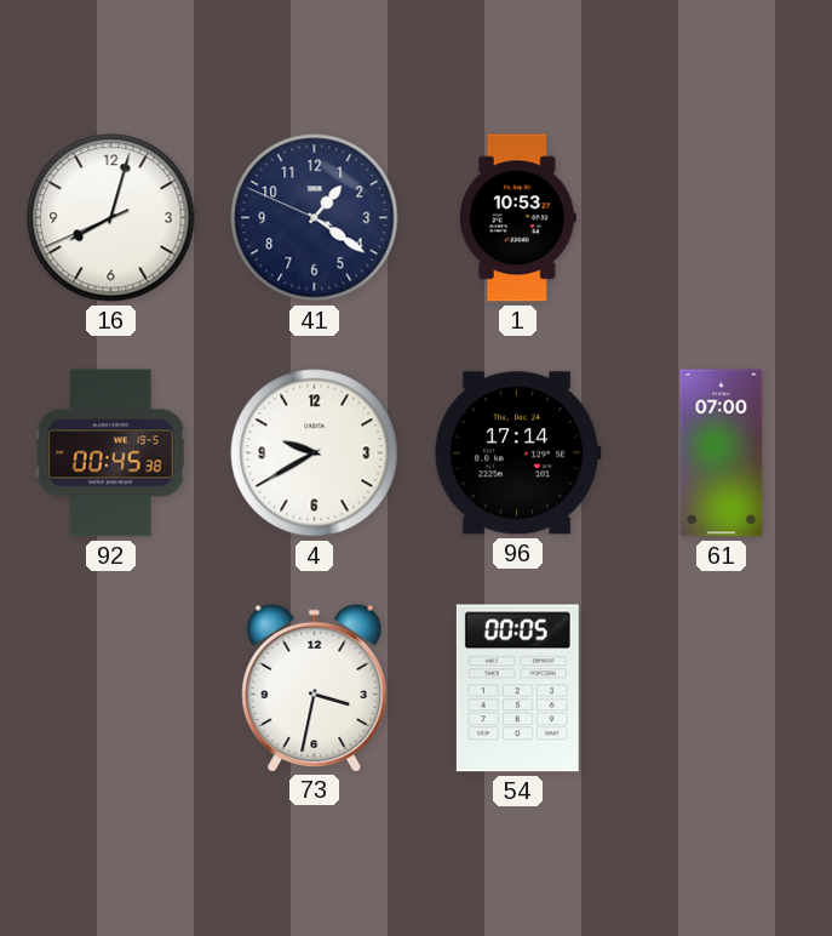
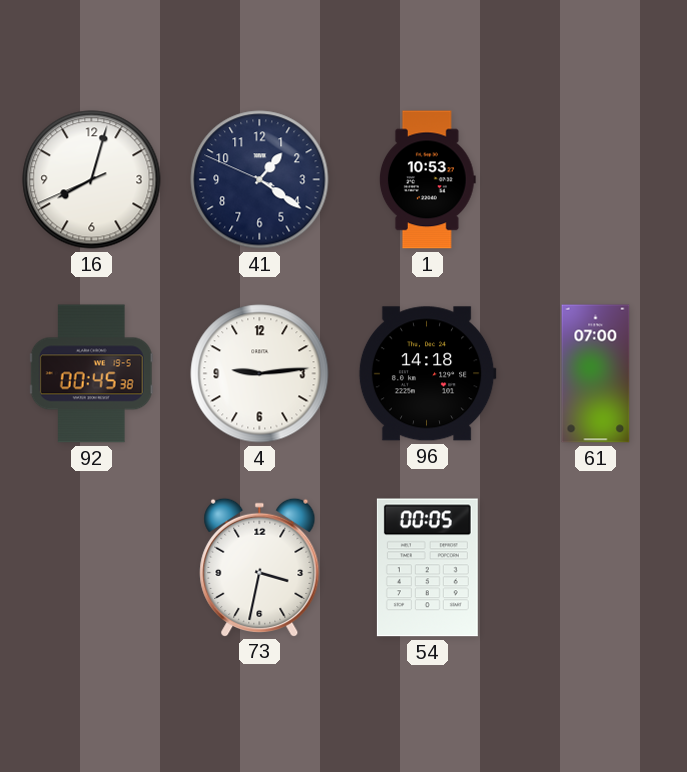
4: 9:40 -> 9:14
96: 17:14 -> 14:18
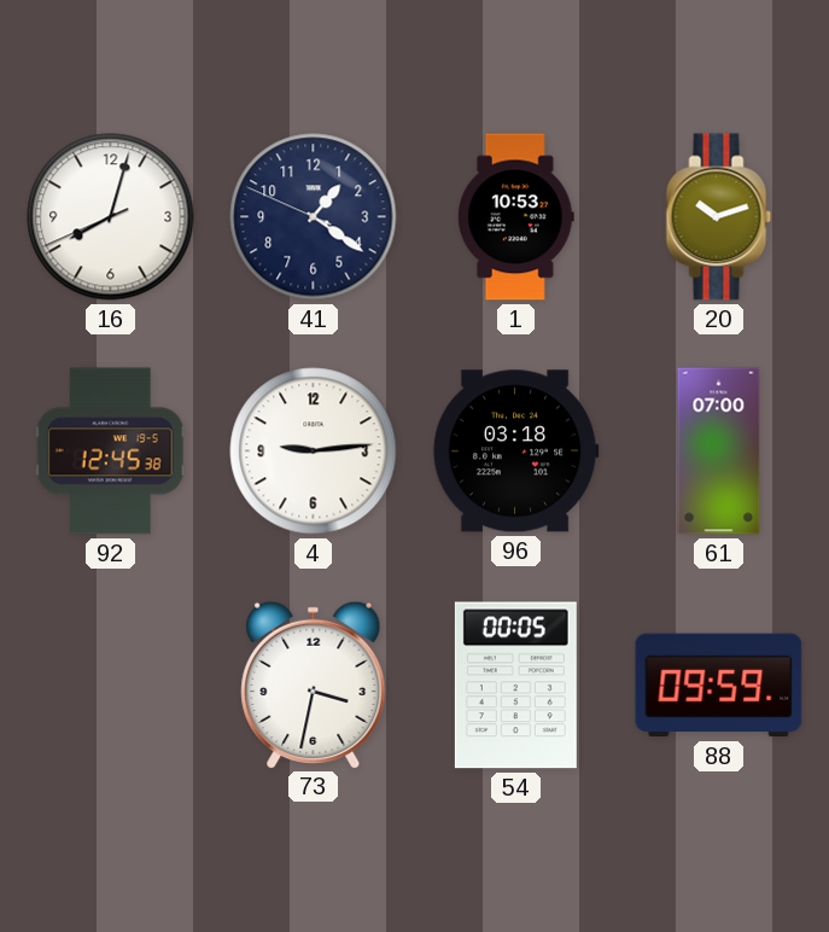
20: none -> 10:12
92: 00:45 -> 12:45
96: 14:18 -> 03:18
88: none -> 09:59
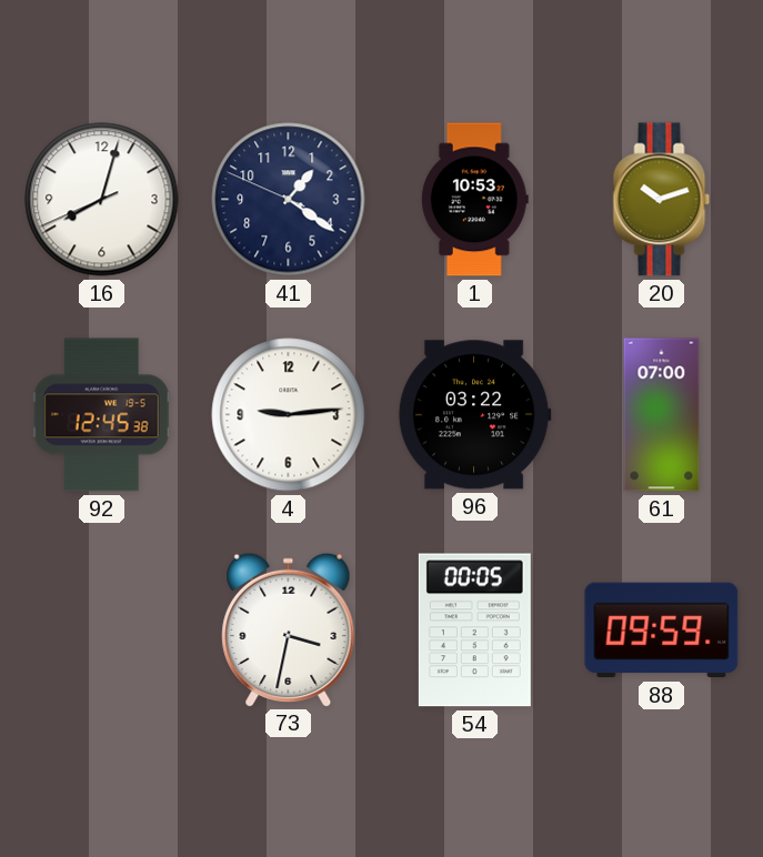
96: 03:18 -> 03:22
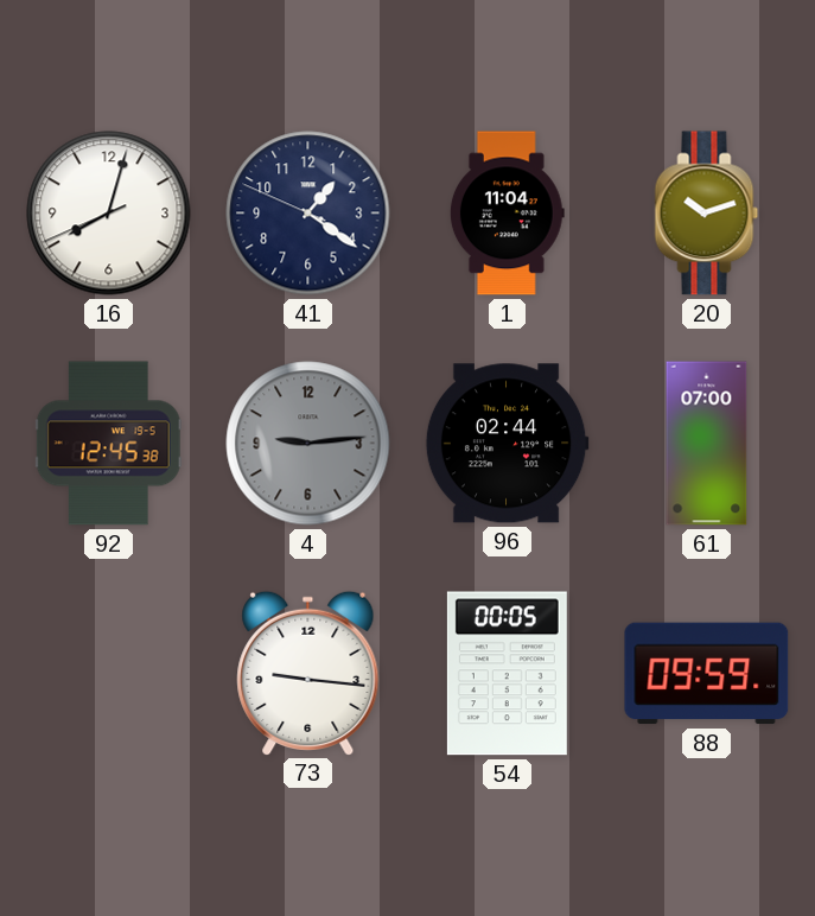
1: 10:53 -> 11:04
4 dial: white -> grey
96: 03:22 -> 02:44
73: 3:32 -> 9:16
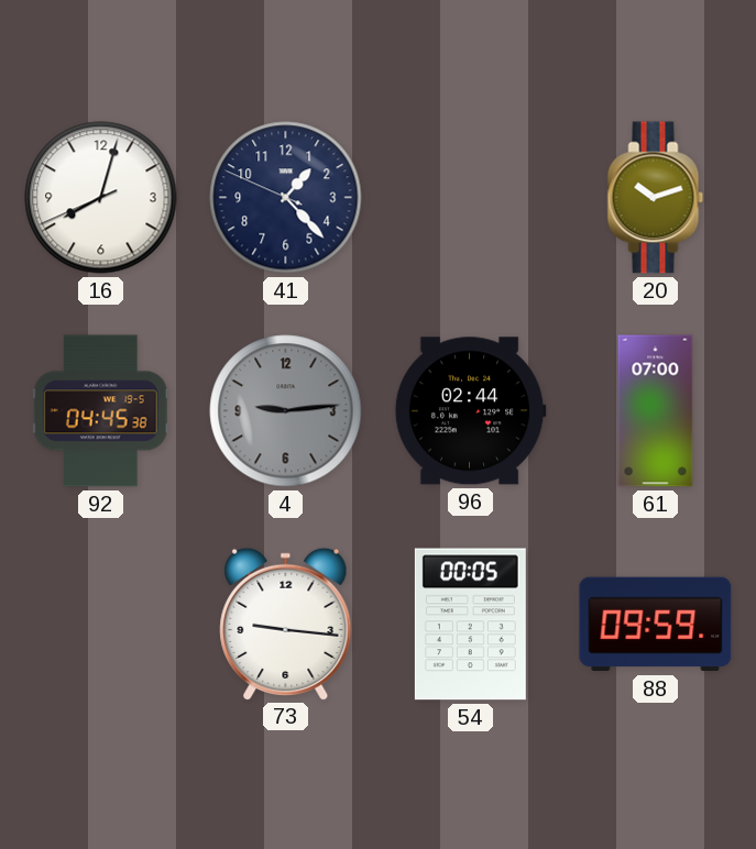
41: 1:20 -> 1:22
1: 11:04 -> none
92: 12:45 -> 04:45
